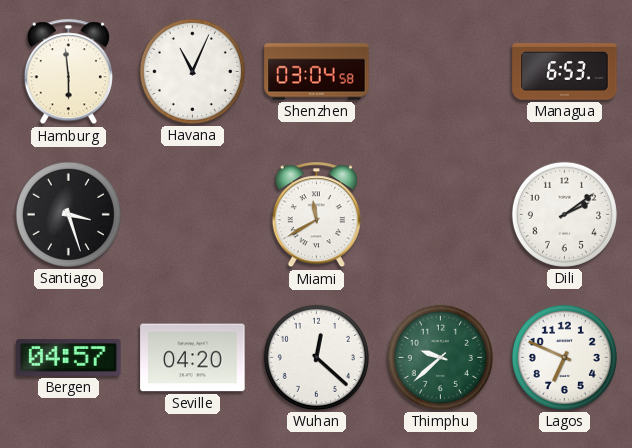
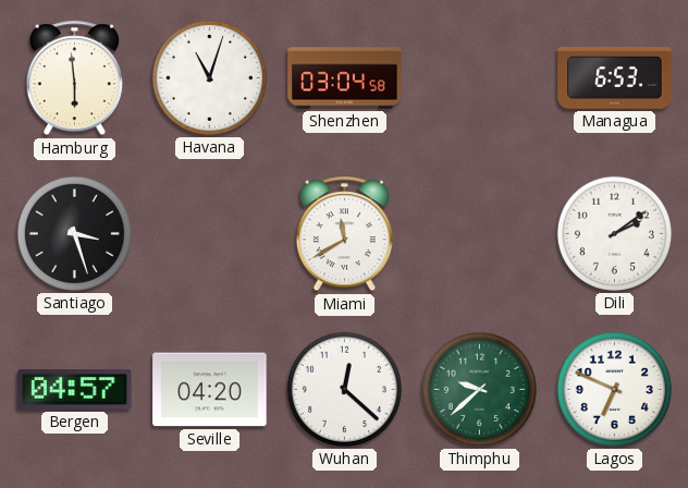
Havana: 11:04 -> 11:03
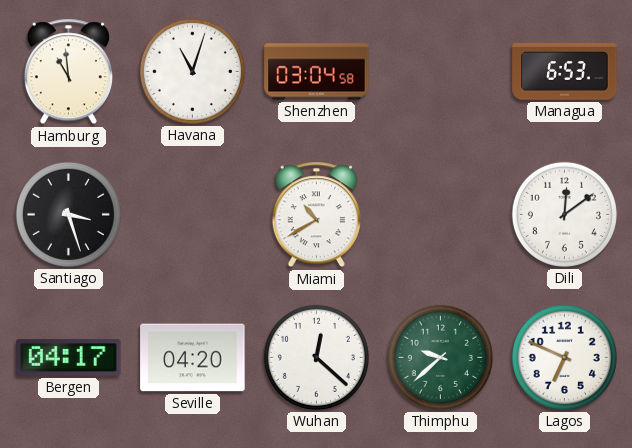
Hamburg: 5:59 -> 10:59
Miami: 11:40 -> 10:40
Dili: 2:09 -> 12:09
Bergen: 04:57 -> 04:17
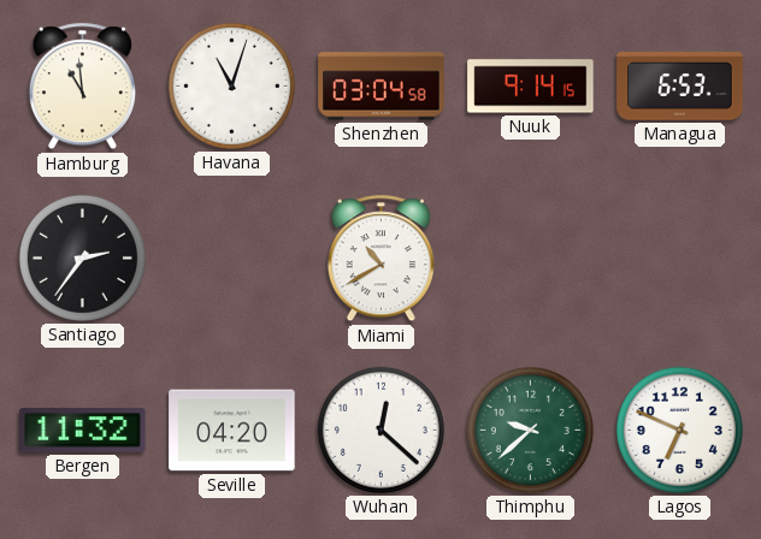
Nuuk: none -> 9:14
Santiago: 3:27 -> 2:36
Dili: 12:09 -> none
Bergen: 04:17 -> 11:32
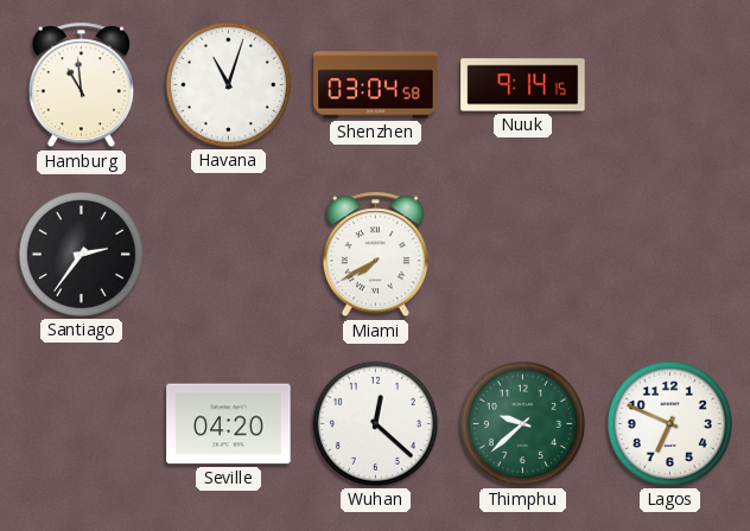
Managua: 6:53 -> none
Miami: 10:40 -> 7:40
Bergen: 11:32 -> none
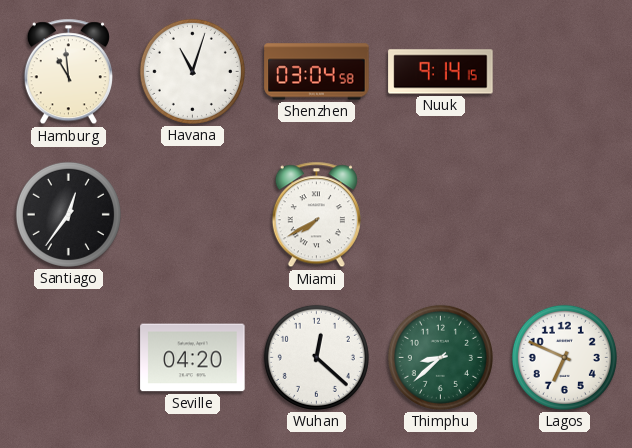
Santiago: 2:36 -> 12:36
Thimphu: 9:38 -> 8:38
